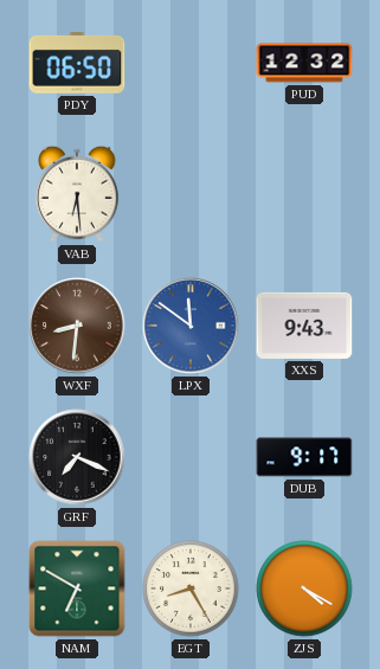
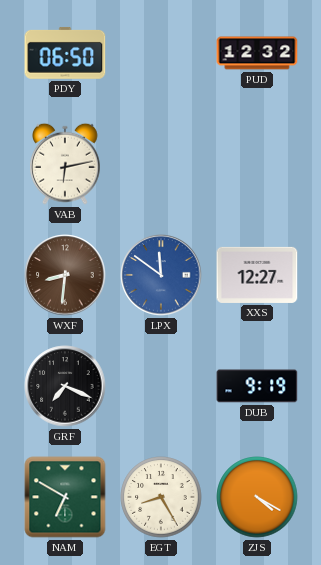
VAB: 6:29 -> 6:13
XXS: 9:43 -> 12:27
DUB: 9:17 -> 9:19
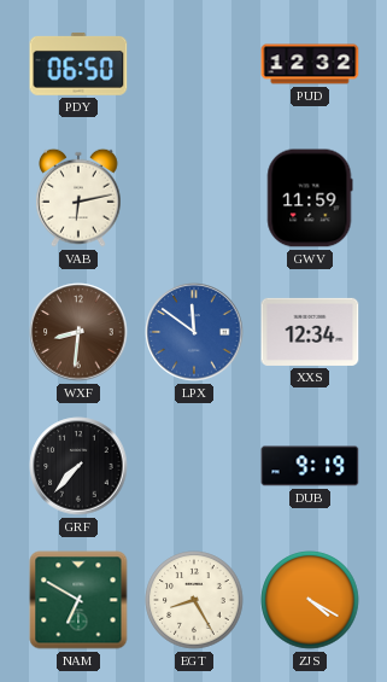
GWV: none -> 11:59
XXS: 12:27 -> 12:34
GRF: 7:19 -> 7:37
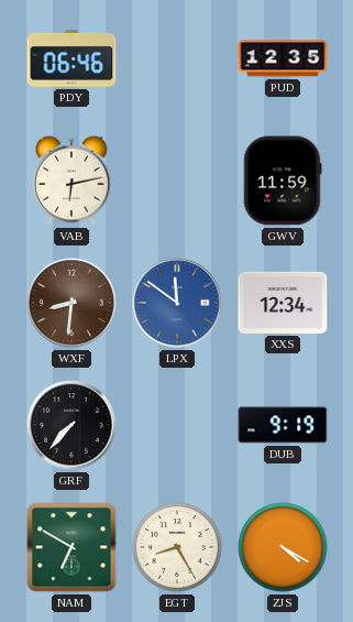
PDY: 06:50 -> 06:46
PUD: 12:32 -> 12:35
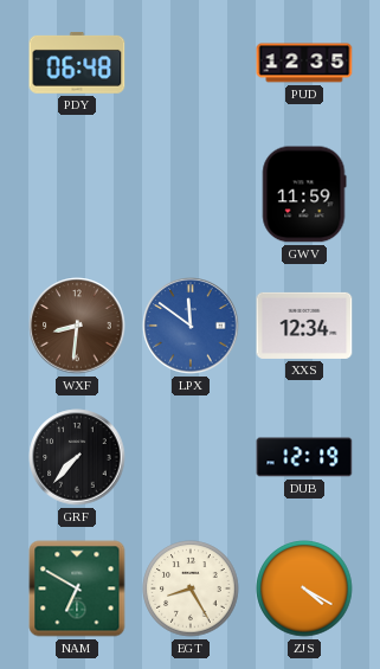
PDY: 06:46 -> 06:48
VAB: 6:13 -> none
DUB: 9:19 -> 12:19
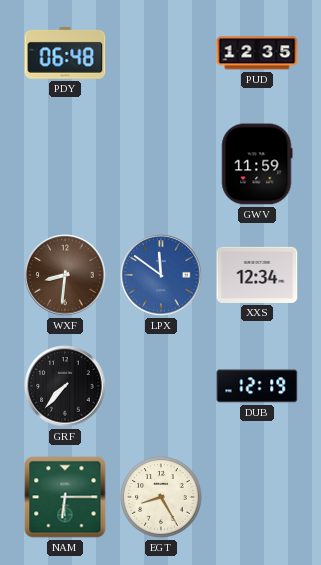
NAM: 6:50 -> 6:15
ZJS: 4:20 -> none
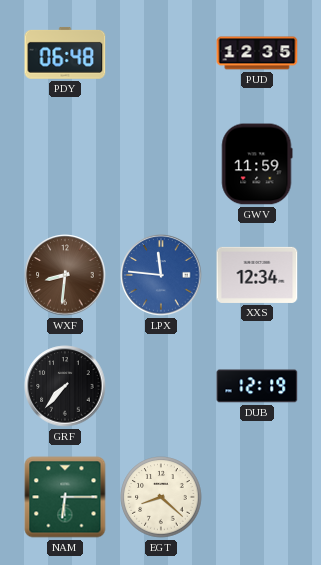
LPX: 11:51 -> 11:46
EGT: 8:25 -> 8:22
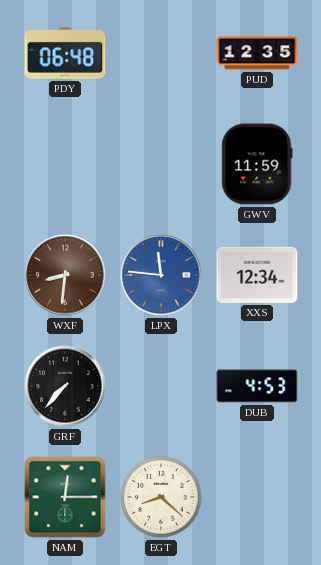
DUB: 12:19 -> 4:53
NAM: 6:15 -> 12:15
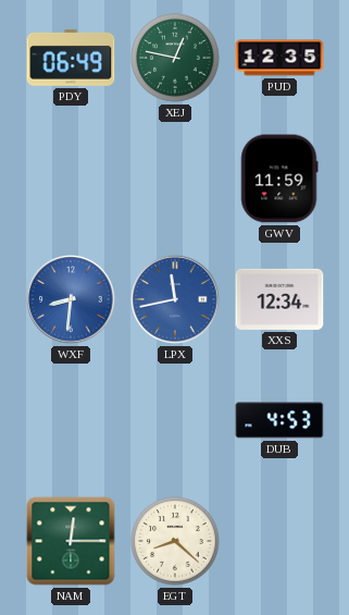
PDY: 06:48 -> 06:49
XEJ: none -> 12:47
WXF dial: brown -> blue
LPX: 11:46 -> 11:43
GRF: 7:37 -> none
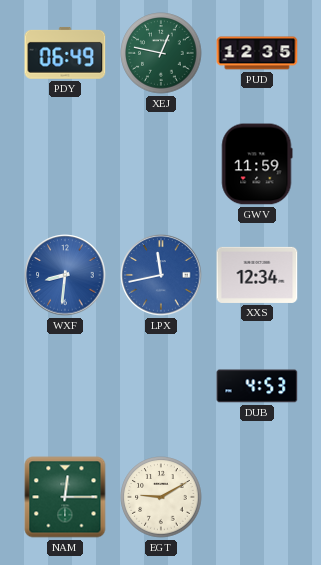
EGT: 8:22 -> 9:10
